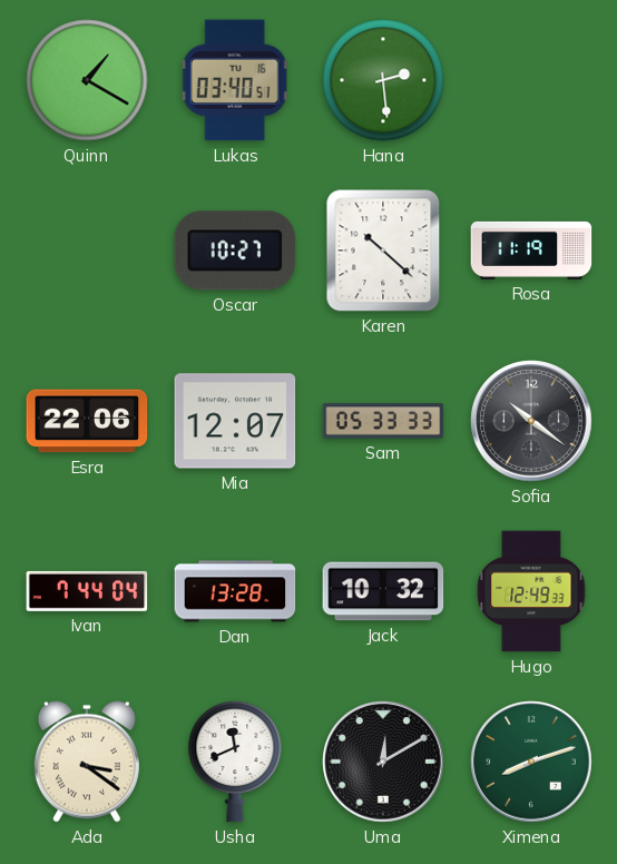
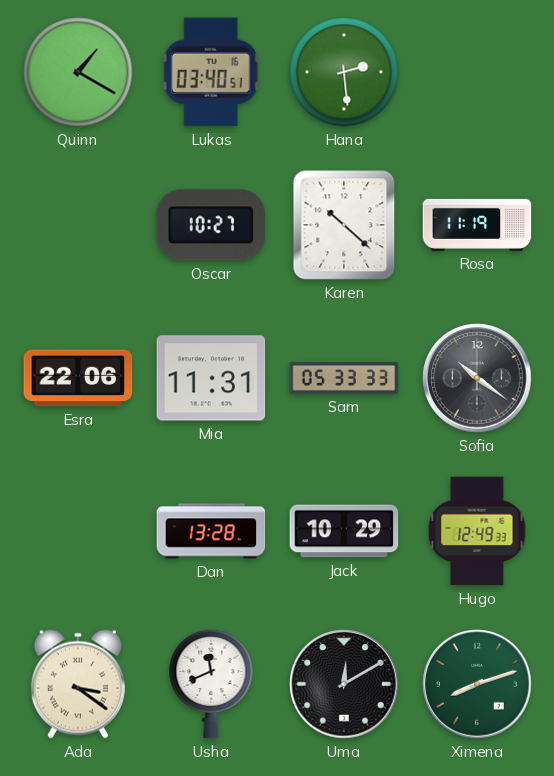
Mia: 12:07 -> 11:31
Ivan: 7:44 -> none
Jack: 10:32 -> 10:29
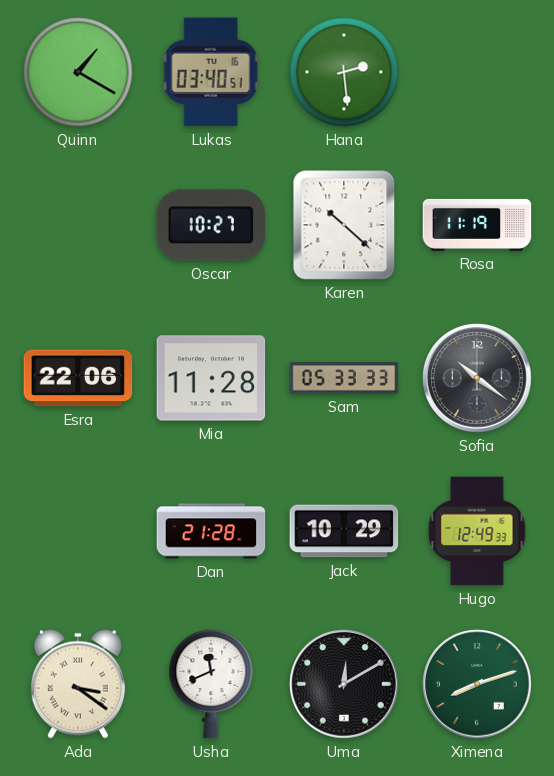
Mia: 11:31 -> 11:28
Dan: 13:28 -> 21:28
